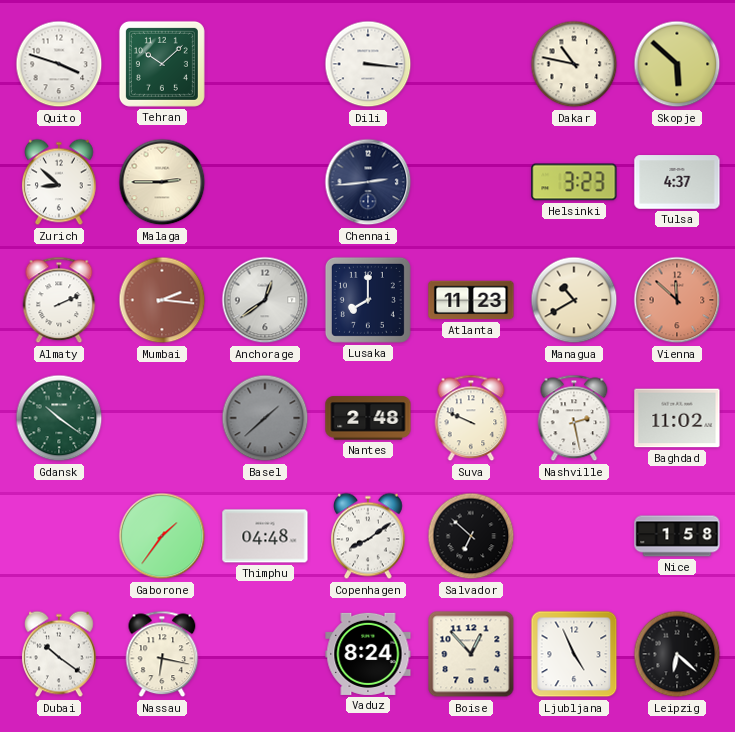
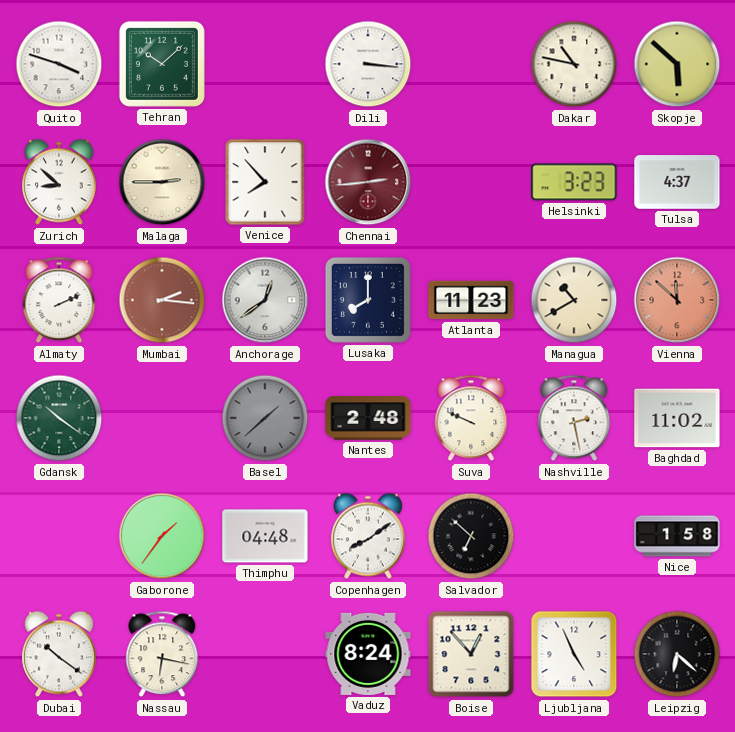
Venice: none -> 7:53
Chennai dial: navy -> burgundy
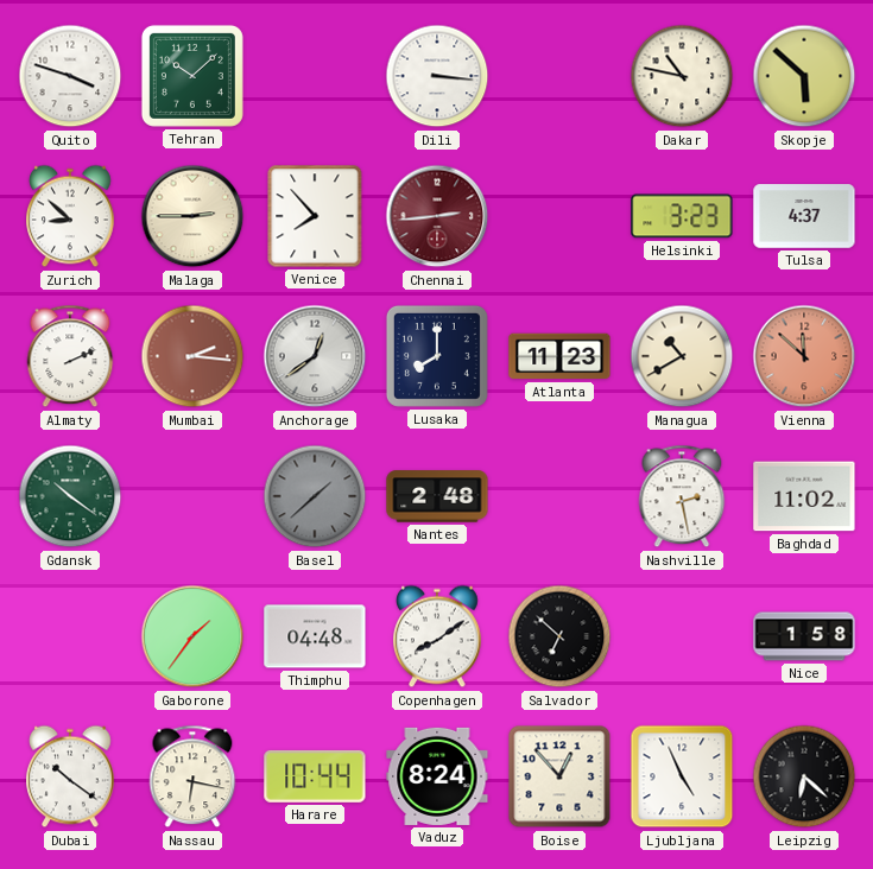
Suva: 9:49 -> none
Harare: none -> 10:44
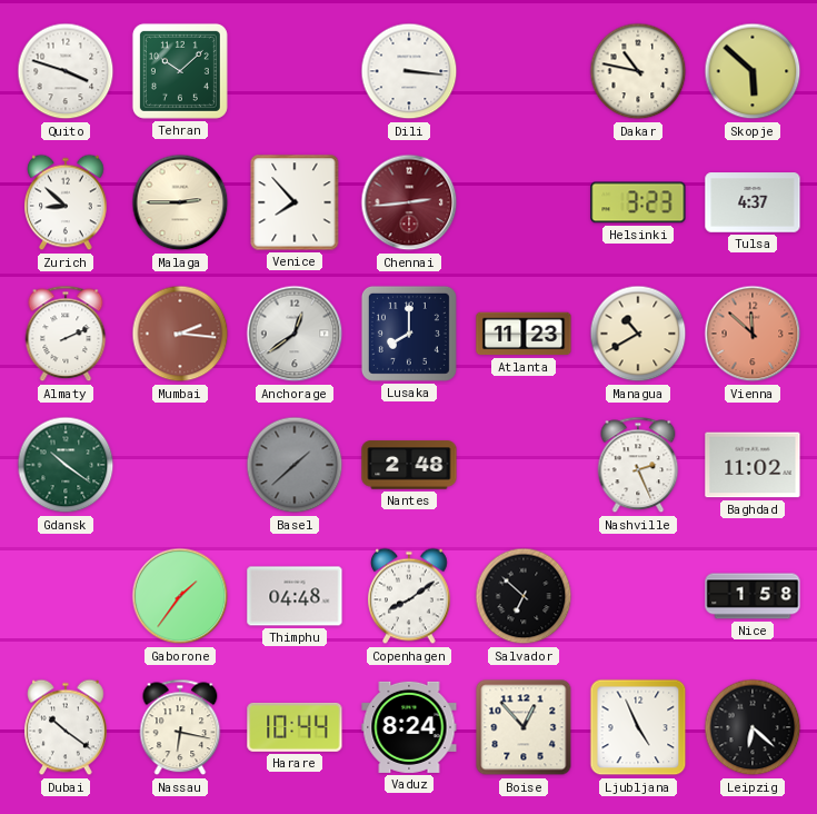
Nashville: 2:28 -> 2:26
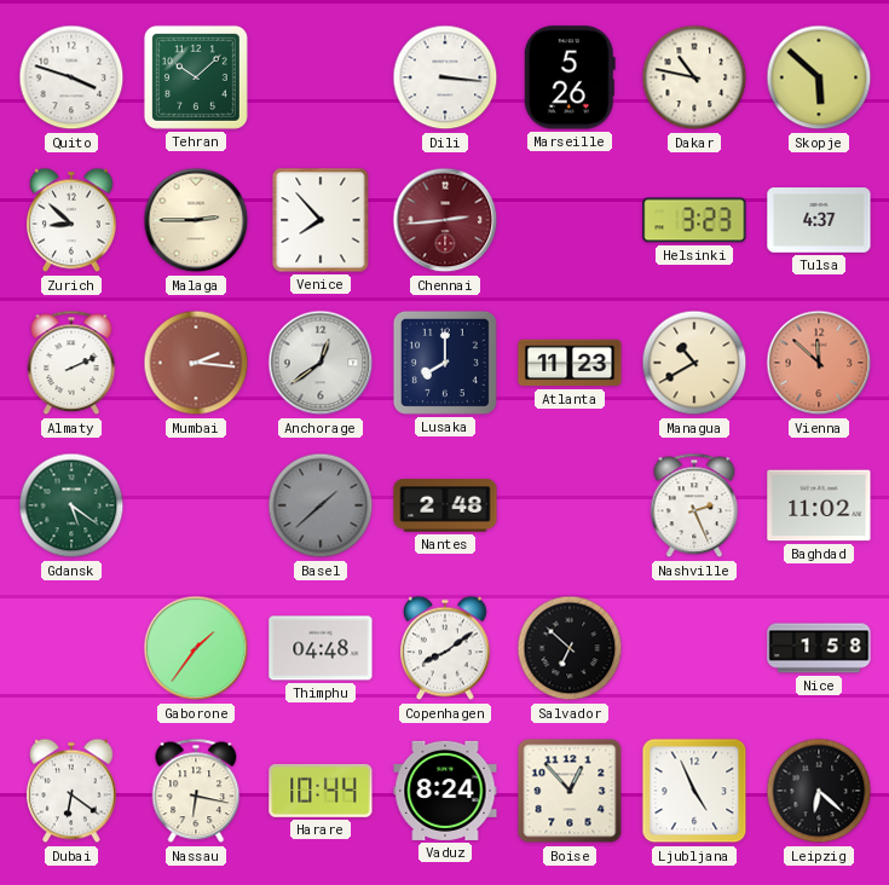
Marseille: none -> 5:26
Gdansk: 10:21 -> 5:21
Dubai: 10:21 -> 6:21
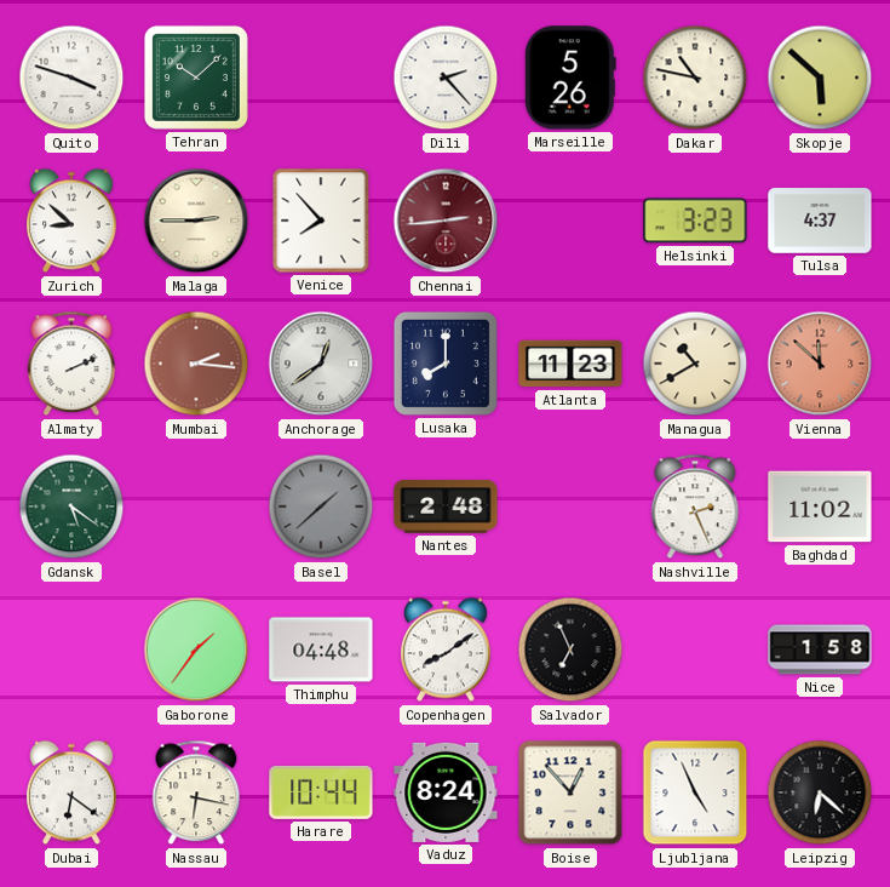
Dili: 3:16 -> 2:23
Salvador: 6:52 -> 6:56
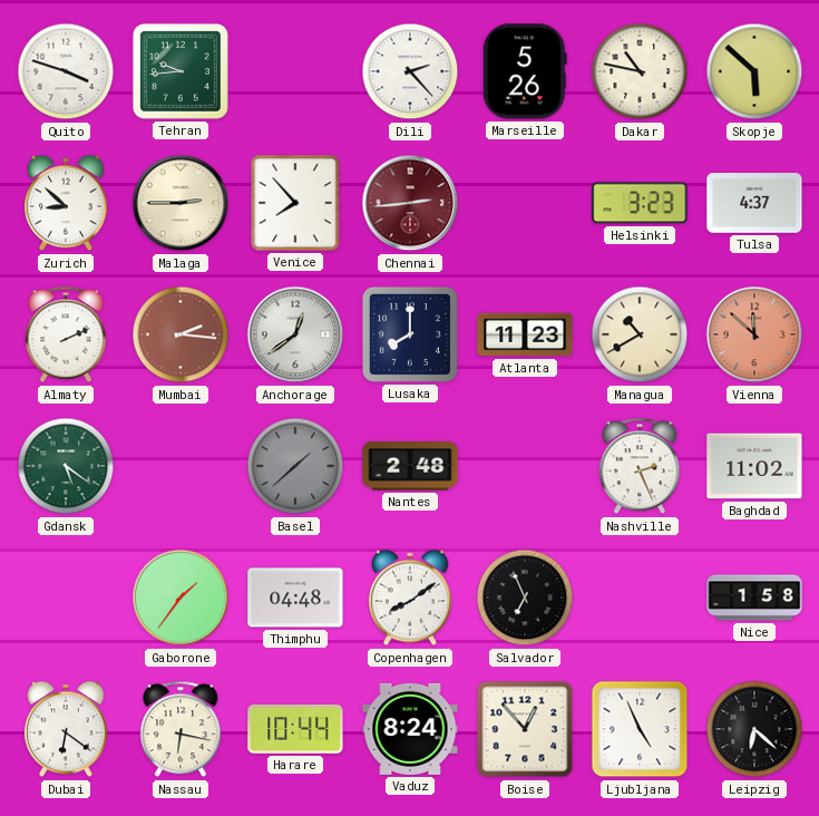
Tehran: 10:08 -> 9:44
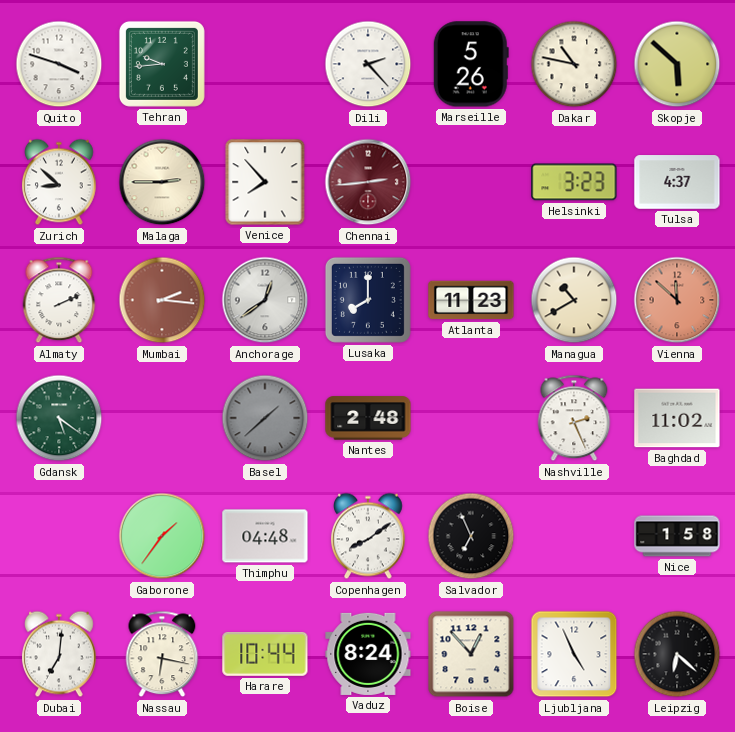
Dubai: 6:21 -> 7:01
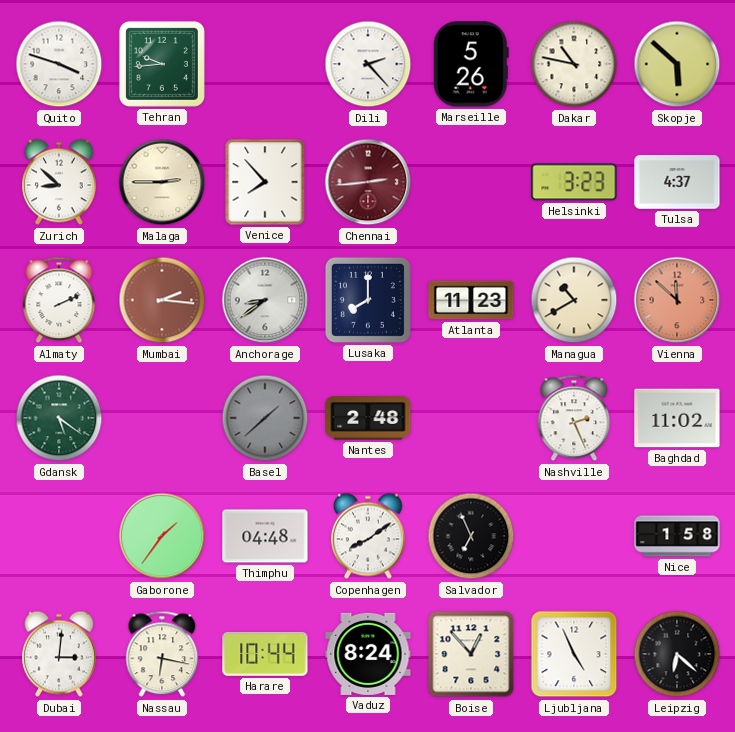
Anchorage: 12:39 -> 8:39
Dubai: 7:01 -> 3:01
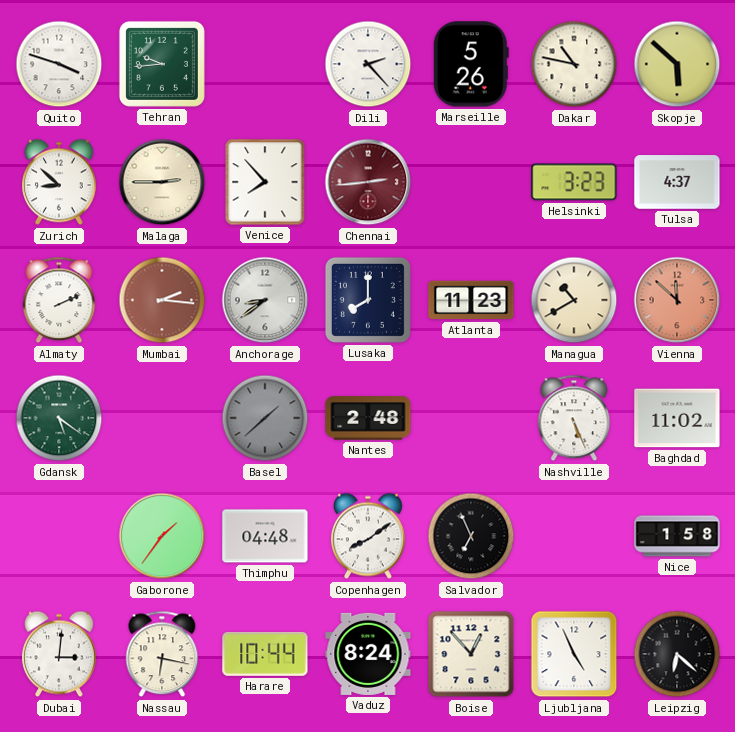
Nashville: 2:26 -> 5:26
